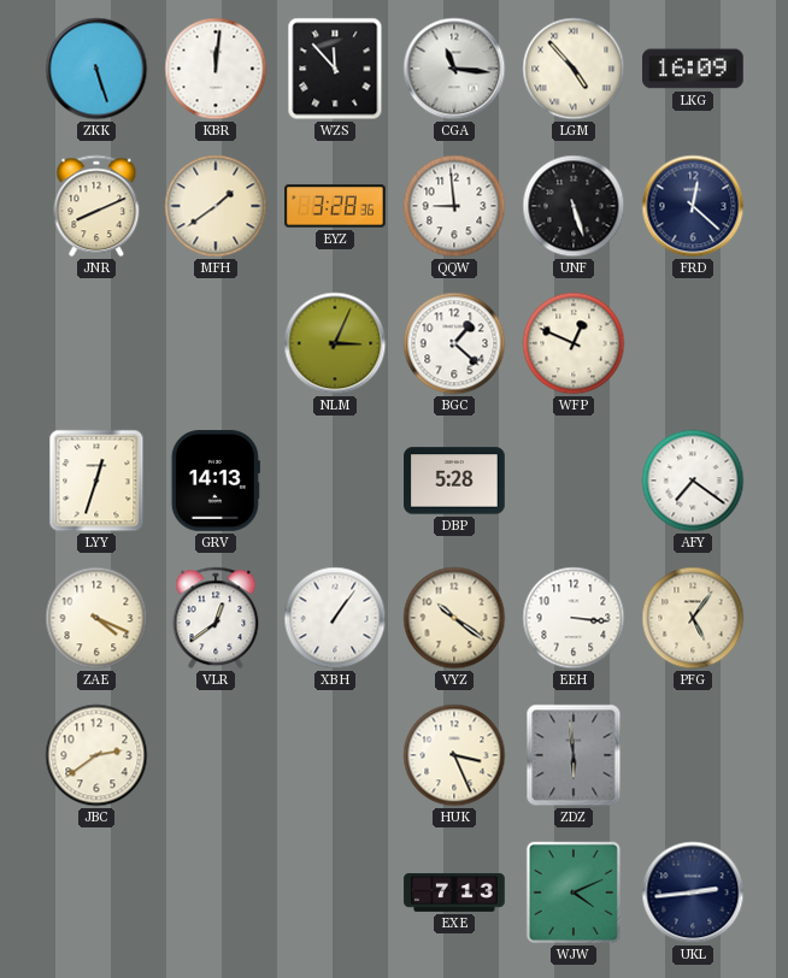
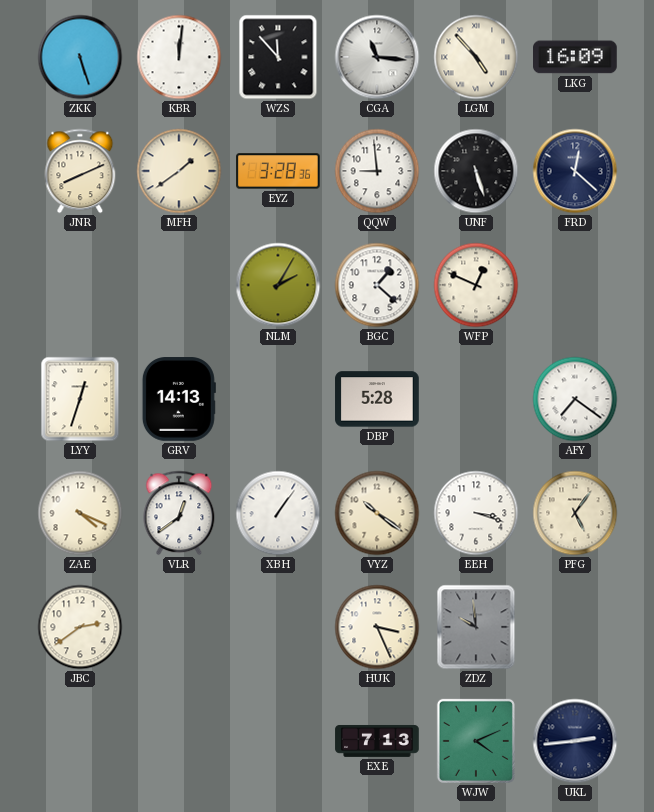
NLM: 3:04 -> 2:05
EEH: 3:16 -> 3:18
ZDZ: 5:59 -> 9:59
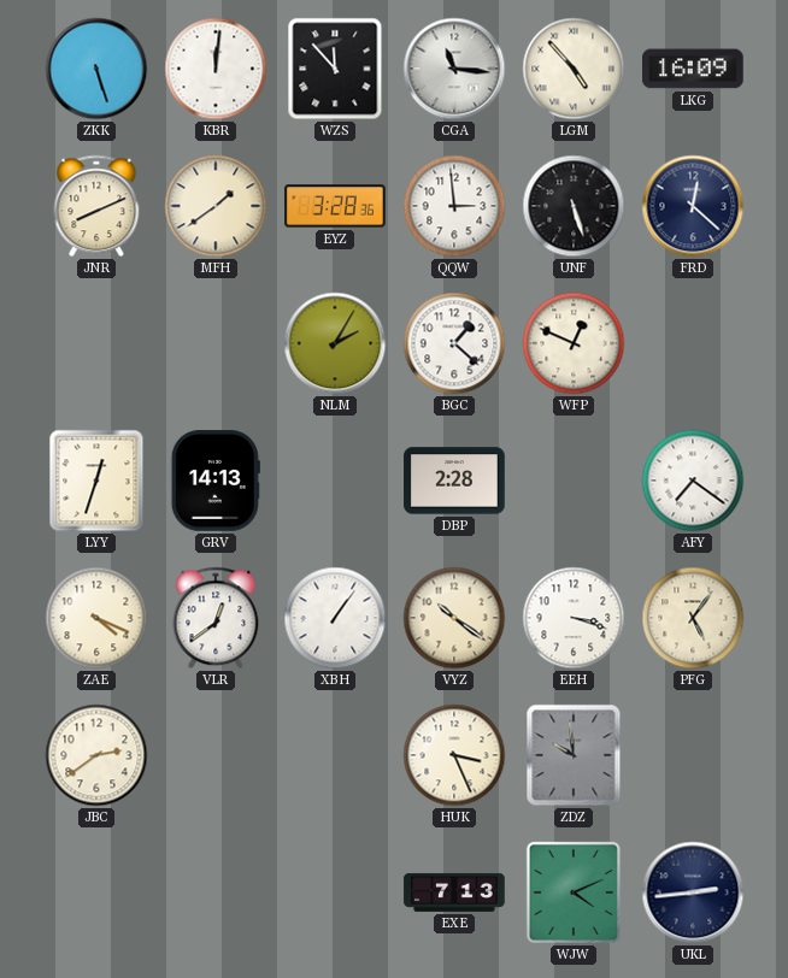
QQW: 8:59 -> 2:59
DBP: 5:28 -> 2:28
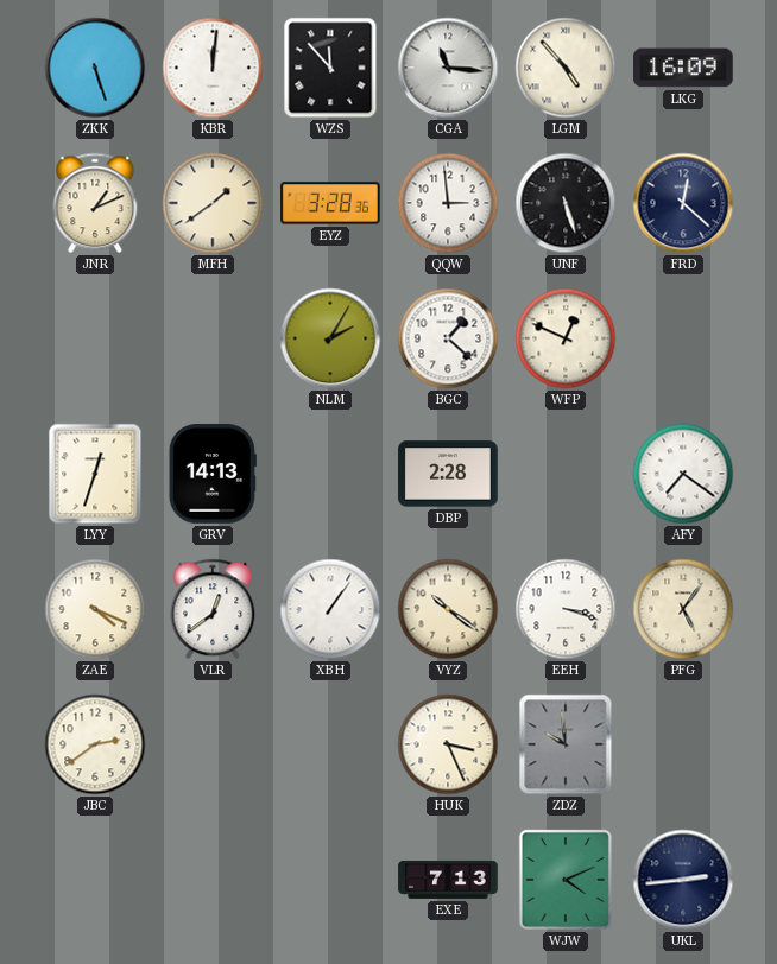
JNR: 8:11 -> 1:11
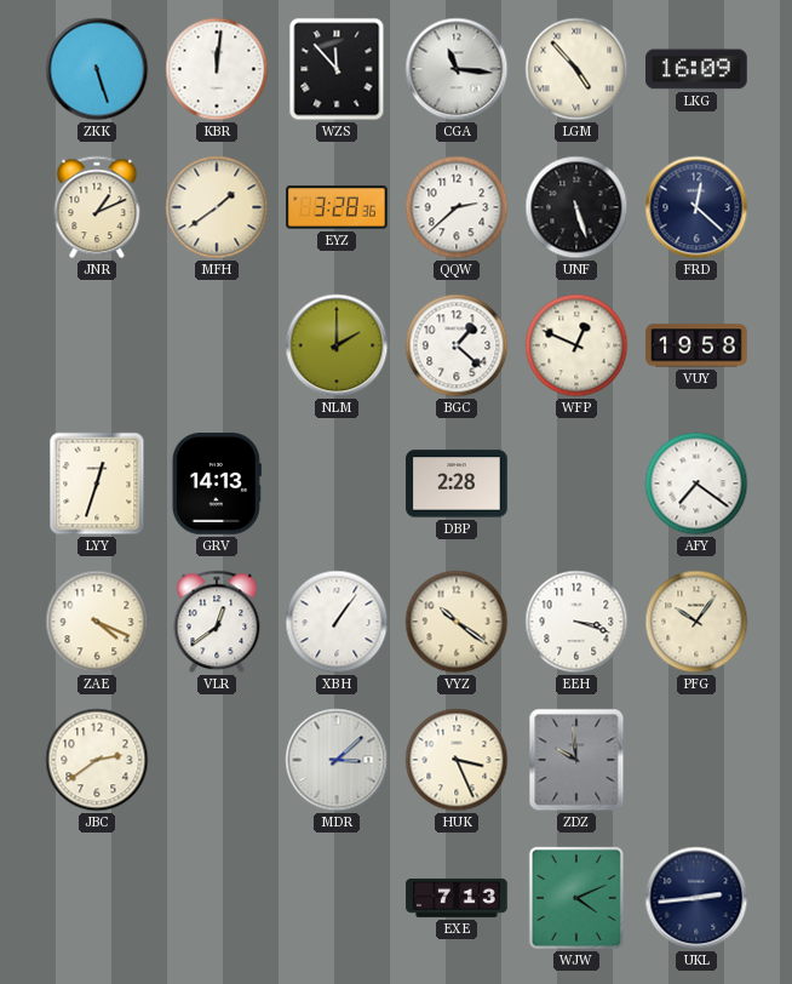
QQW: 2:59 -> 2:38
NLM: 2:05 -> 2:00
VUY: none -> 19:58
PFG: 5:06 -> 10:06
MDR: none -> 3:08
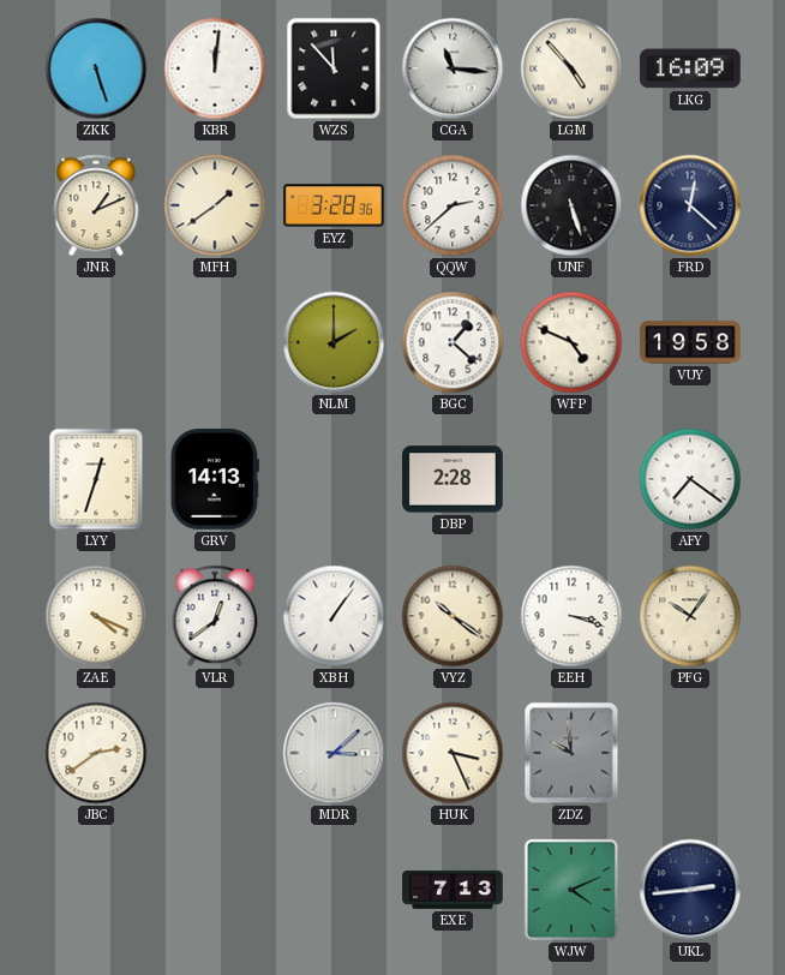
WFP: 12:49 -> 4:49
